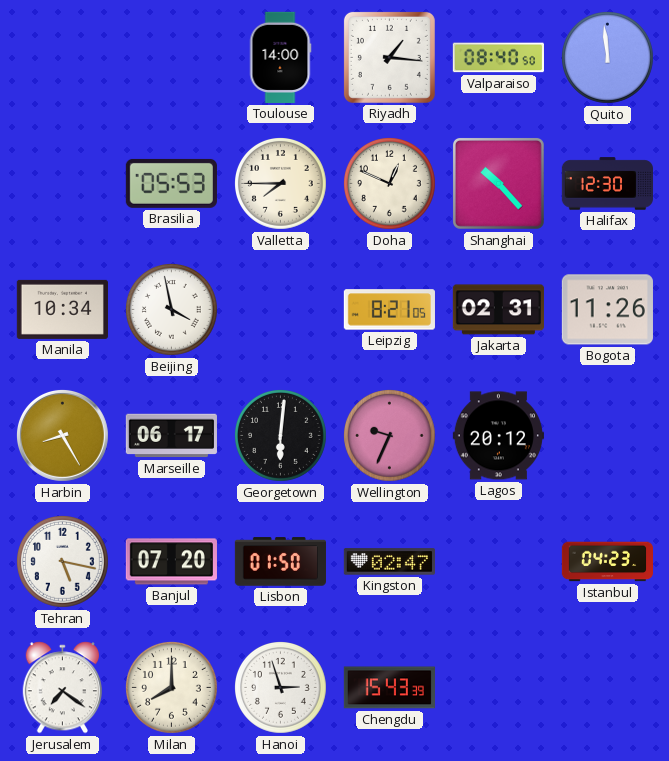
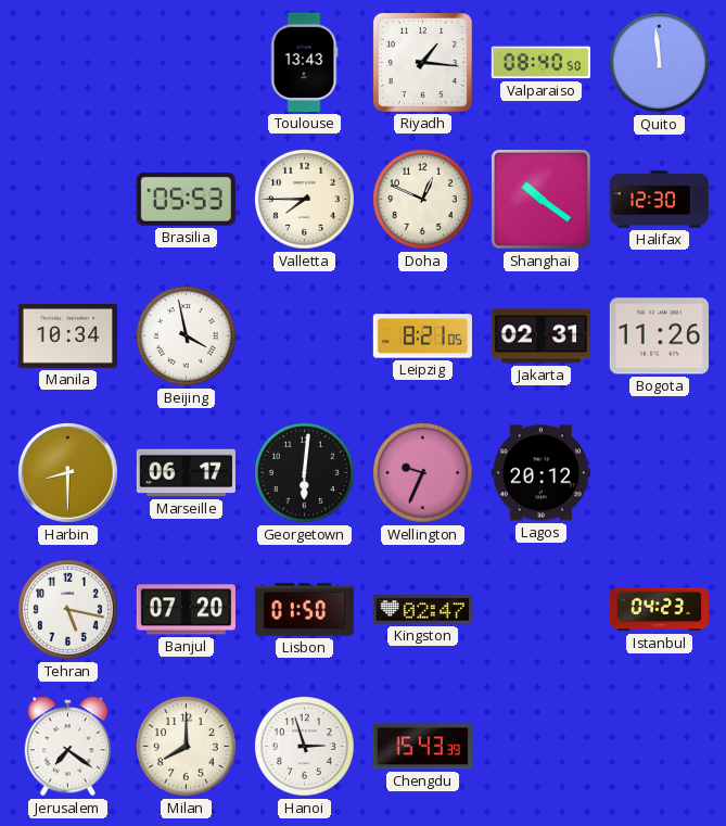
Toulouse: 14:00 -> 13:43
Shanghai: 10:23 -> 10:21
Harbin: 8:25 -> 8:30
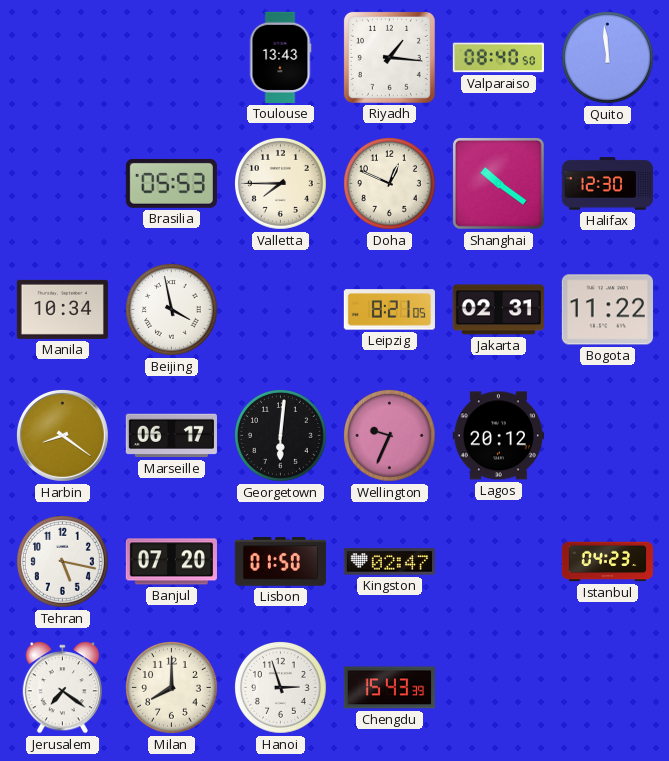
Bogota: 11:26 -> 11:22
Harbin: 8:30 -> 8:21
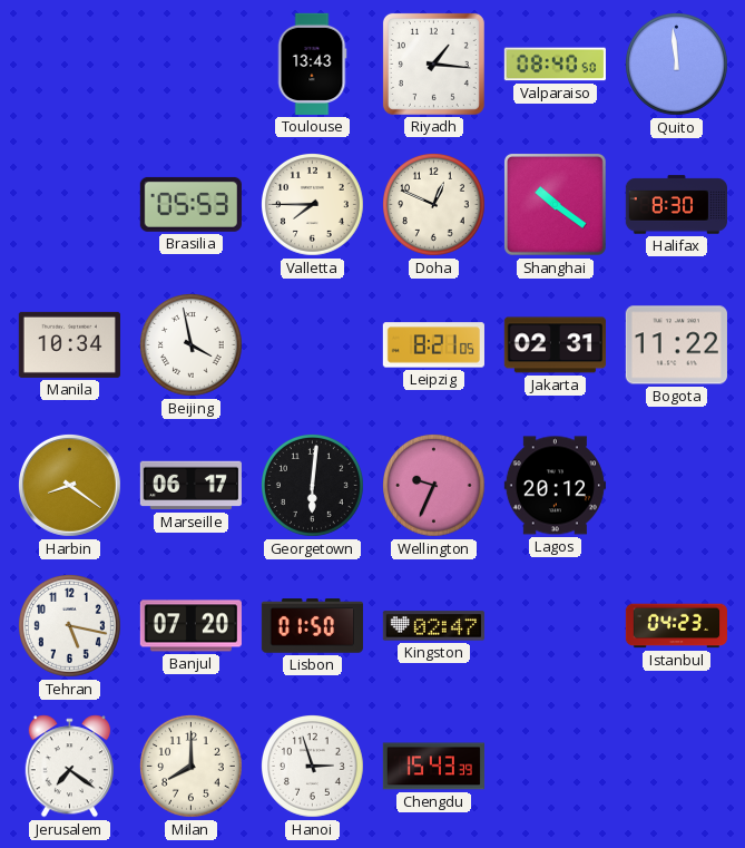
Halifax: 12:30 -> 8:30
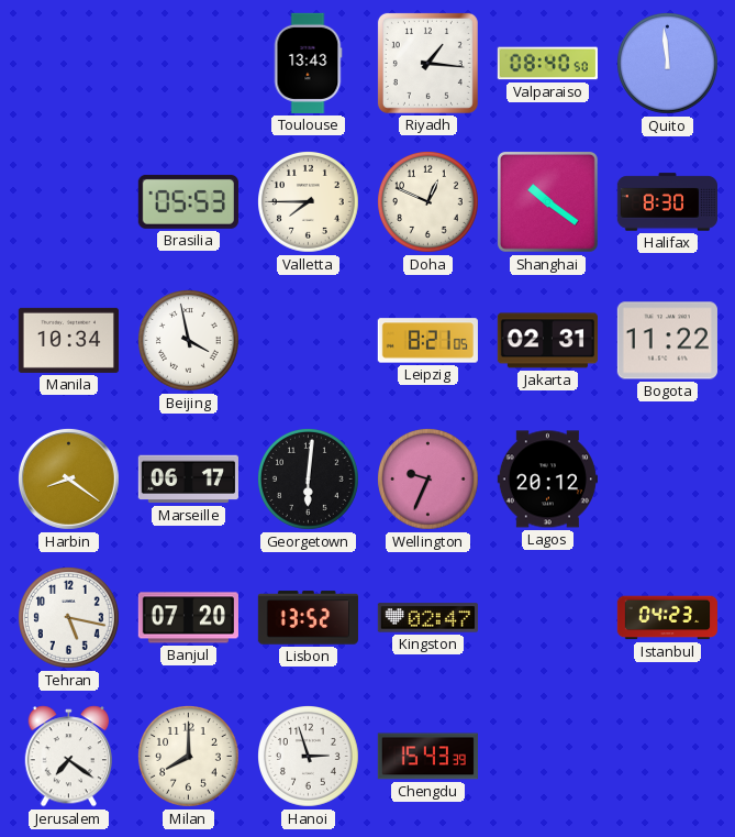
Lisbon: 01:50 -> 13:52
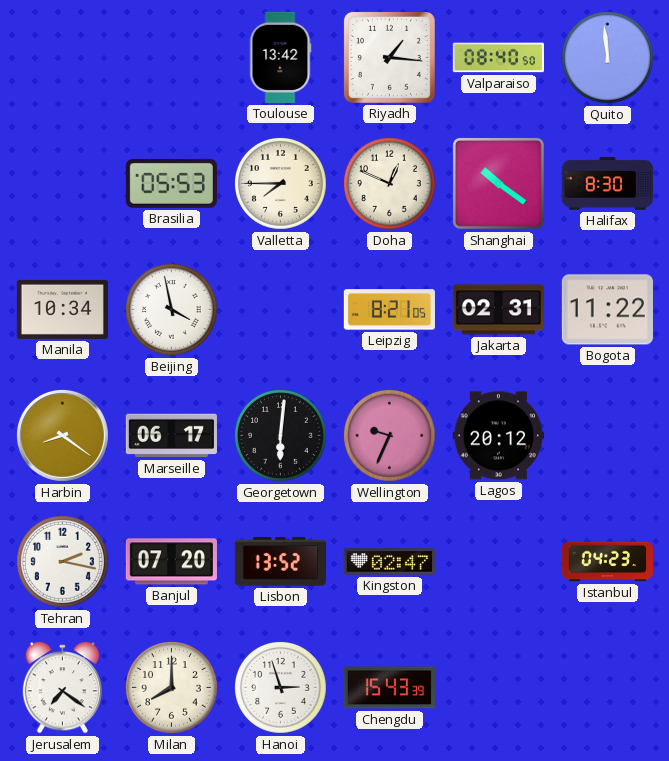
Toulouse: 13:43 -> 13:42
Tehran: 5:17 -> 2:17
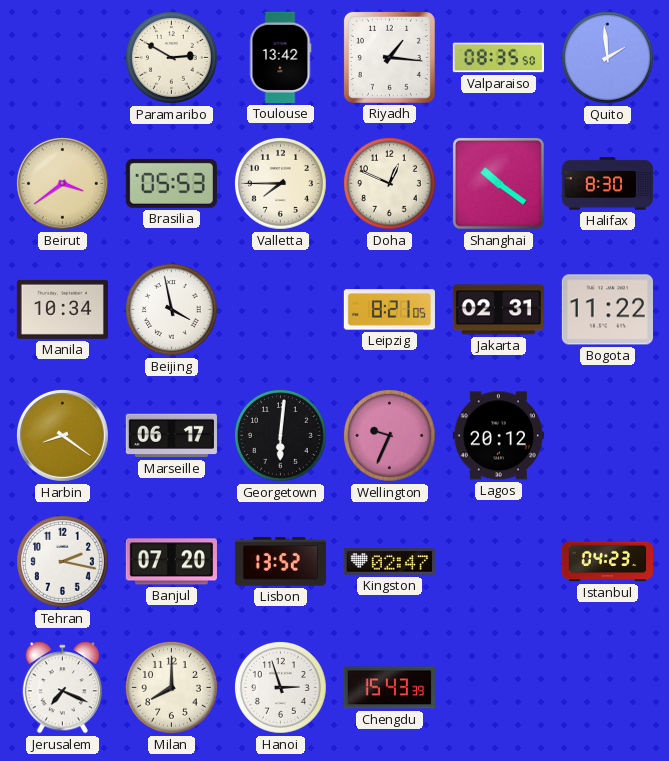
Paramaribo: none -> 2:50
Valparaiso: 08:40 -> 08:35
Quito: 11:59 -> 1:59
Beirut: none -> 3:39
Jerusalem: 7:21 -> 7:19
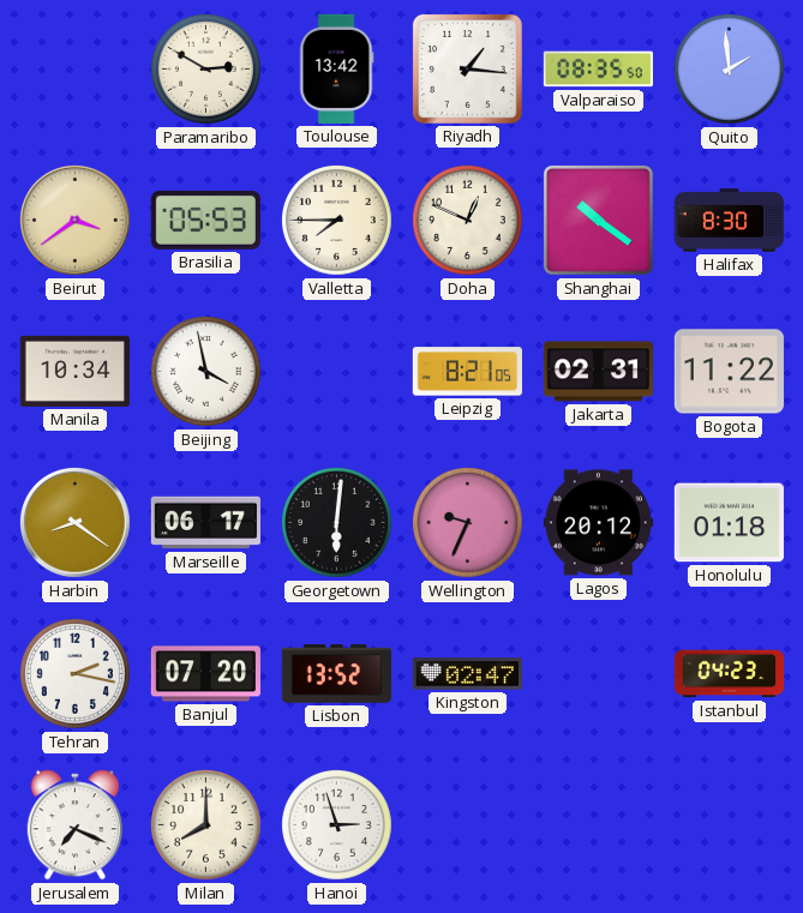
Honolulu: none -> 01:18
Chengdu: 15:43 -> none
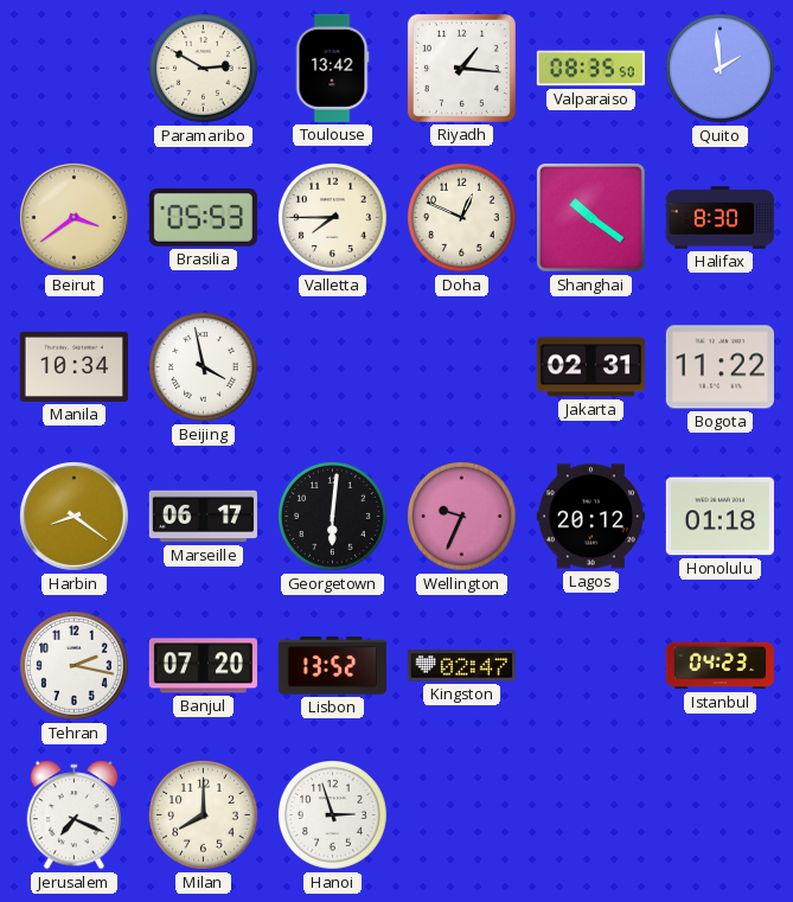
Leipzig: 8:21 -> none
